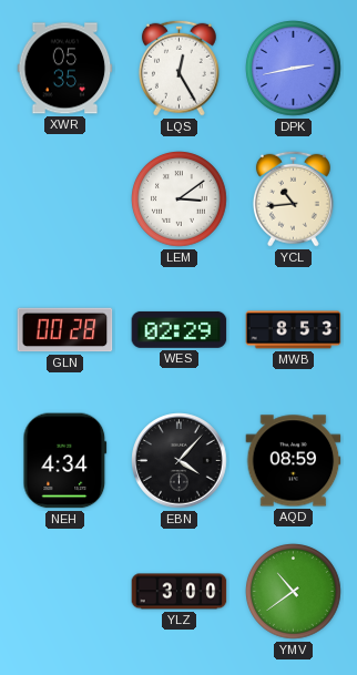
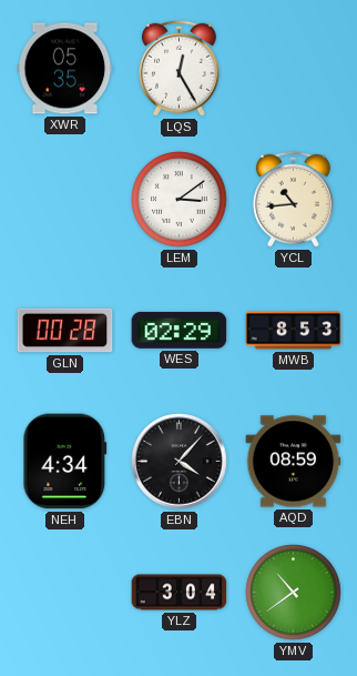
DPK: 2:43 -> none
YLZ: 3:00 -> 3:04
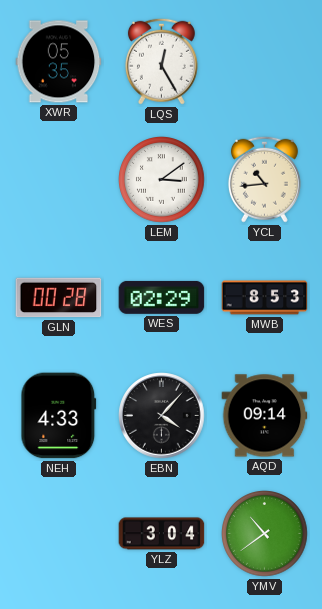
NEH: 4:34 -> 4:33
AQD: 08:59 -> 09:14
